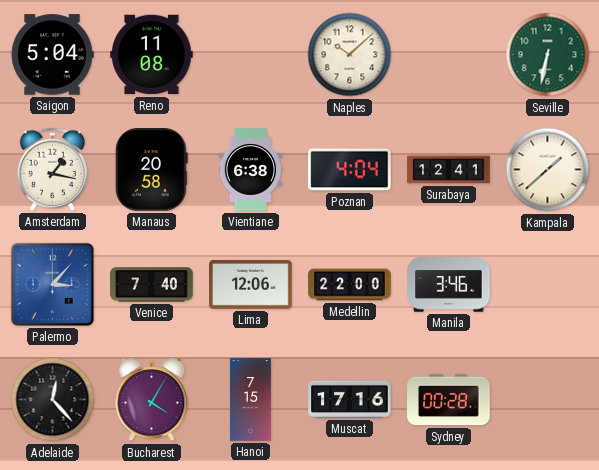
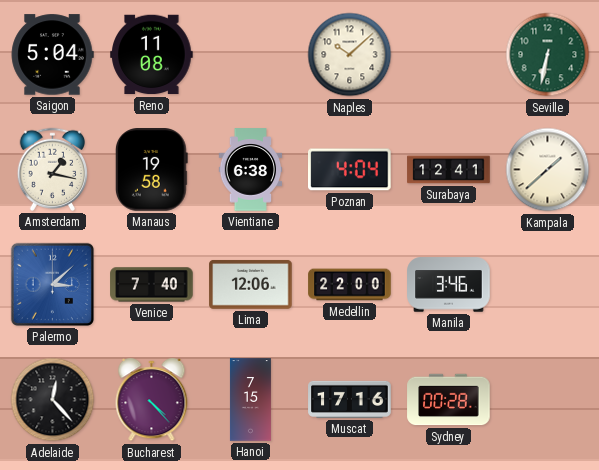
Manaus: 20:58 -> 19:58
Palermo: 3:07 -> 3:08
Bucharest: 4:05 -> 4:23
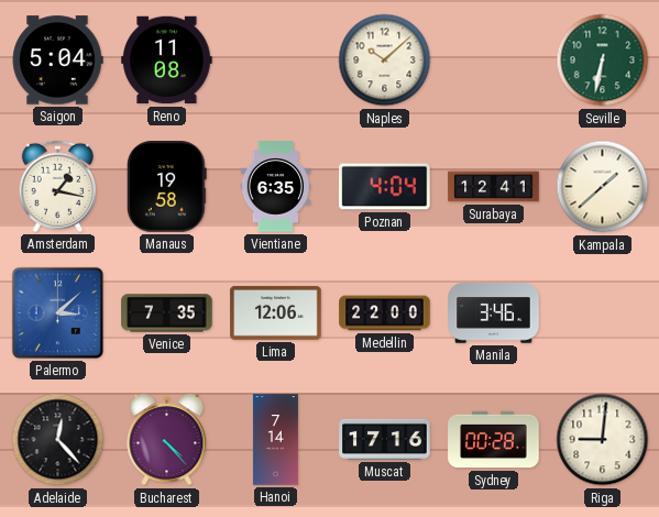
Vientiane: 6:38 -> 6:35
Venice: 7:40 -> 7:35
Hanoi: 7:15 -> 7:14
Riga: none -> 9:01
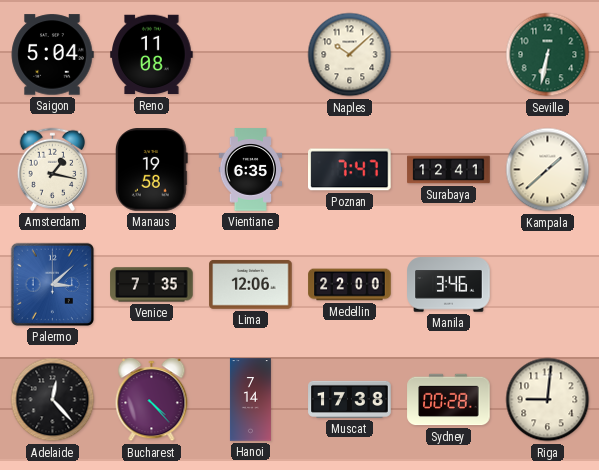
Poznan: 4:04 -> 7:47
Muscat: 17:16 -> 17:38
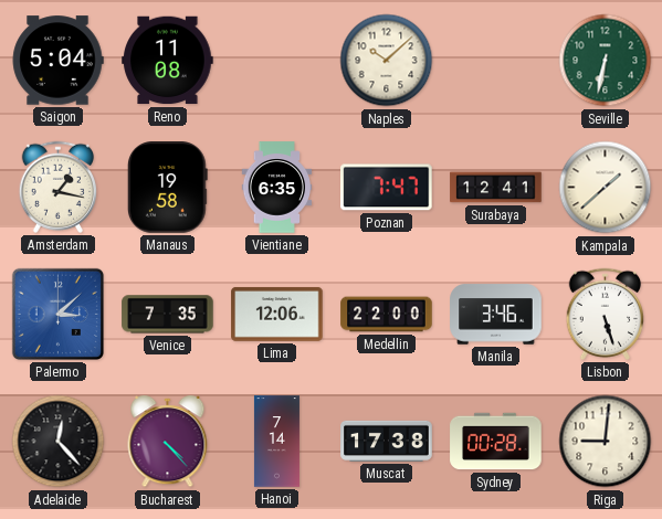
Lisbon: none -> 5:27
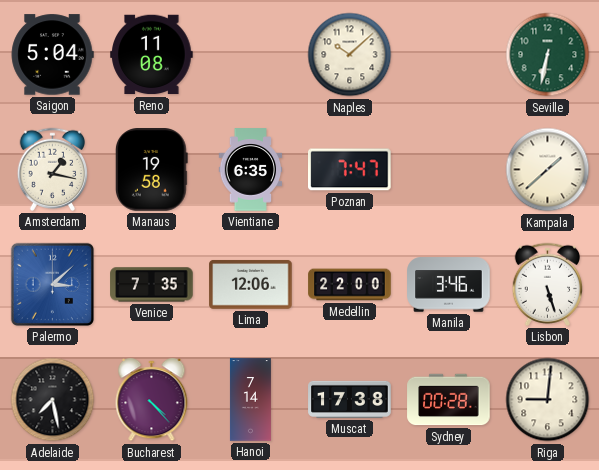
Surabaya: 12:41 -> none
Adelaide: 12:23 -> 7:28
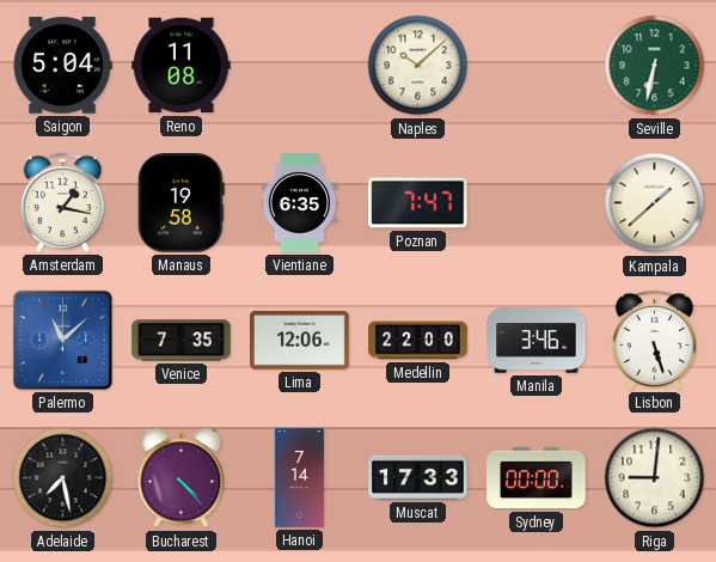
Palermo: 3:08 -> 11:08
Muscat: 17:38 -> 17:33
Sydney: 00:28 -> 00:00
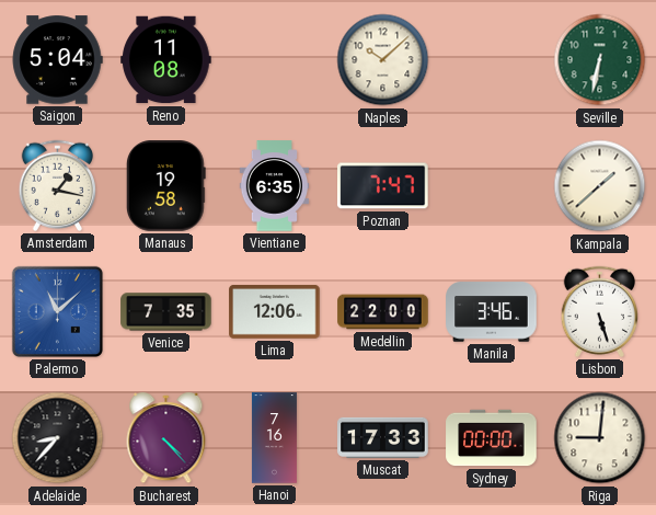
Adelaide: 7:28 -> 8:37
Hanoi: 7:14 -> 7:16
